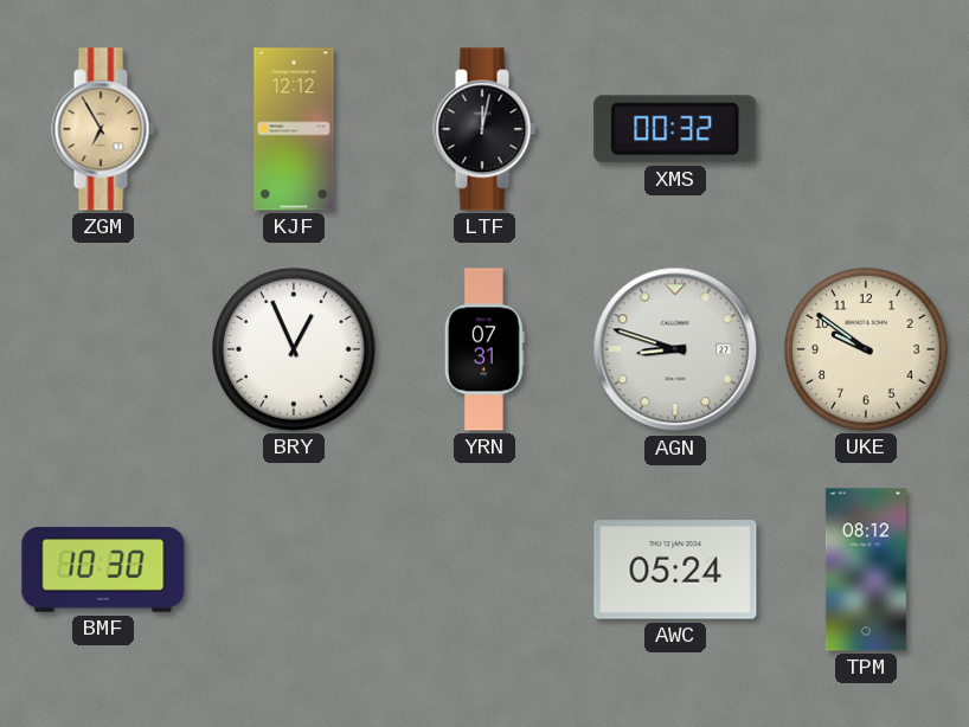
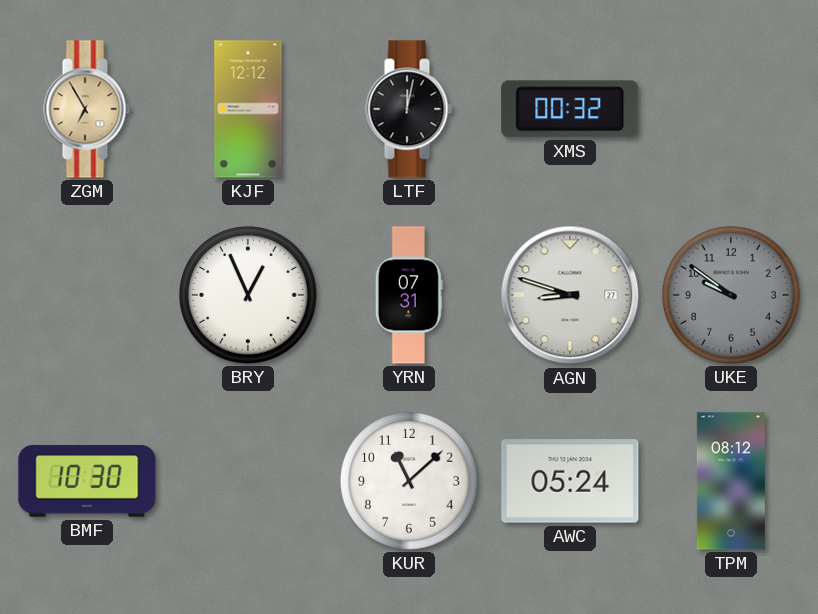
UKE dial: cream -> grey
KUR: none -> 11:08
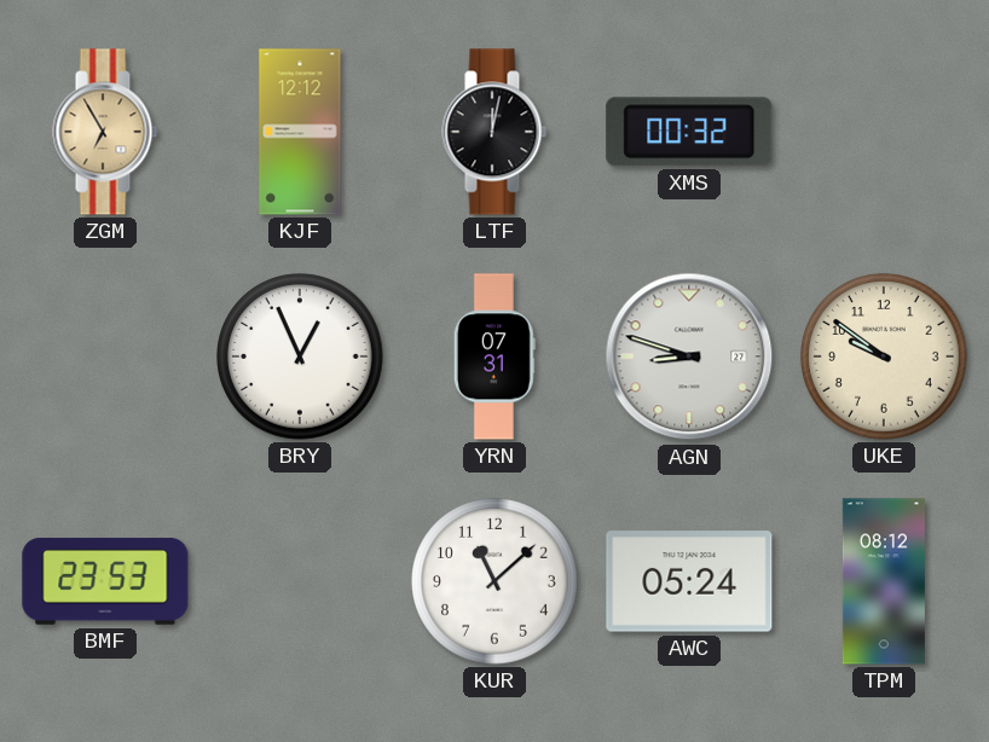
UKE dial: grey -> cream
BMF: 10:30 -> 23:53
